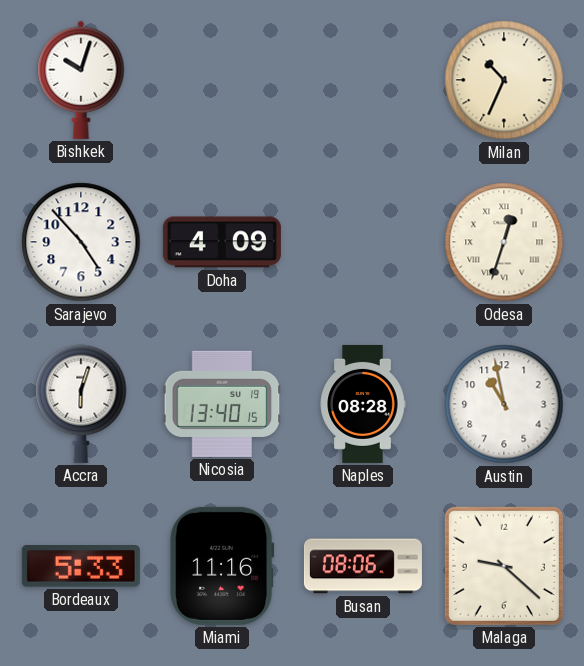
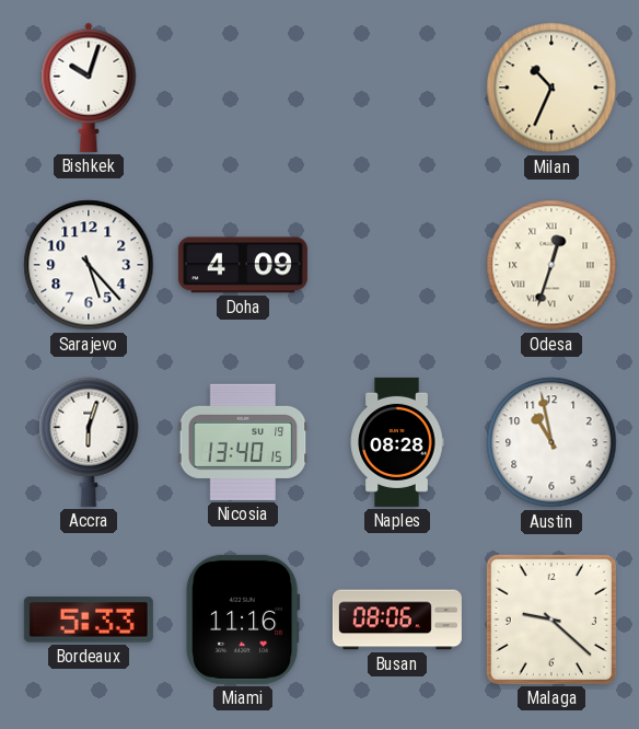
Sarajevo: 4:53 -> 5:23
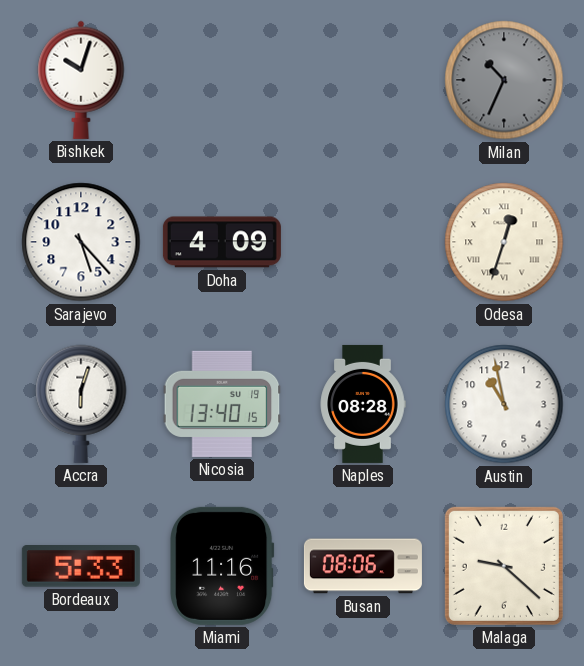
Milan dial: cream -> grey
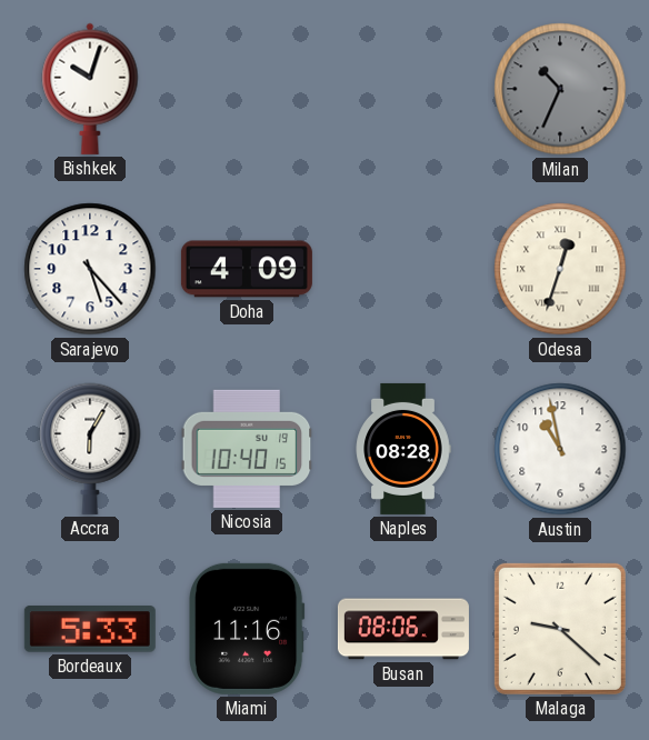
Accra: 6:03 -> 6:05
Nicosia: 13:40 -> 10:40
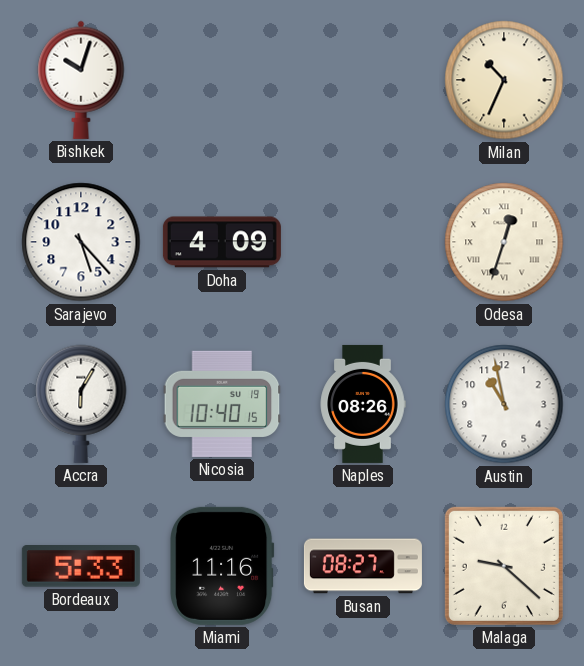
Milan dial: grey -> cream
Naples: 08:28 -> 08:26
Busan: 08:06 -> 08:27
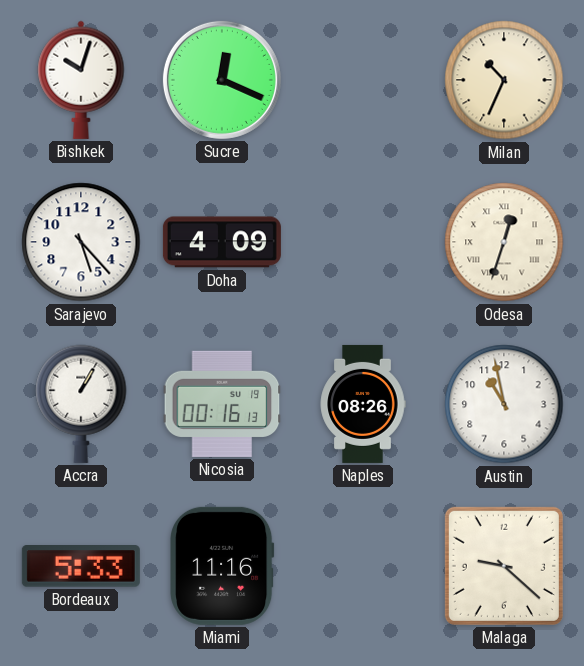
Sucre: none -> 12:19
Accra: 6:05 -> 1:05
Nicosia: 10:40 -> 00:16
Busan: 08:27 -> none
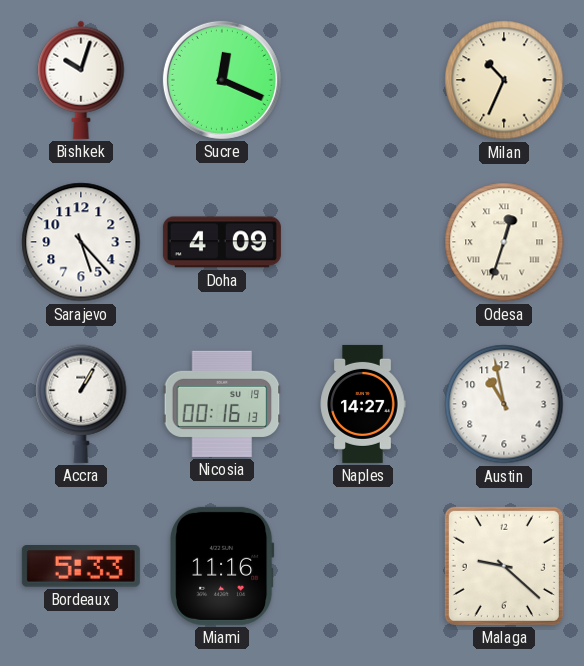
Naples: 08:26 -> 14:27
